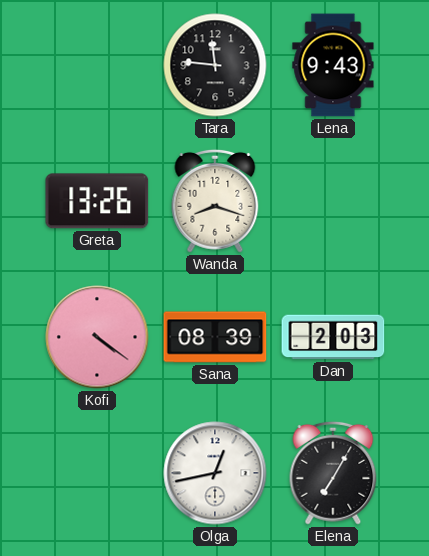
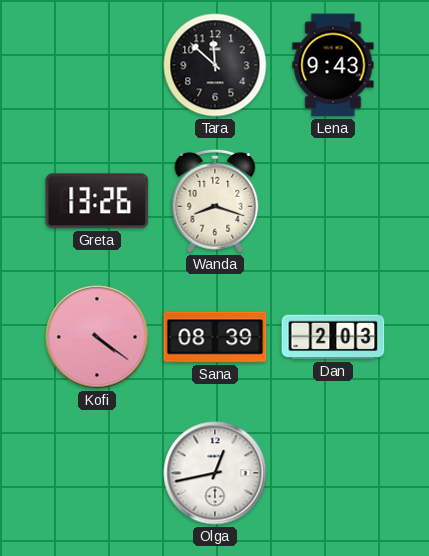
Tara: 11:46 -> 11:52
Elena: 7:05 -> none
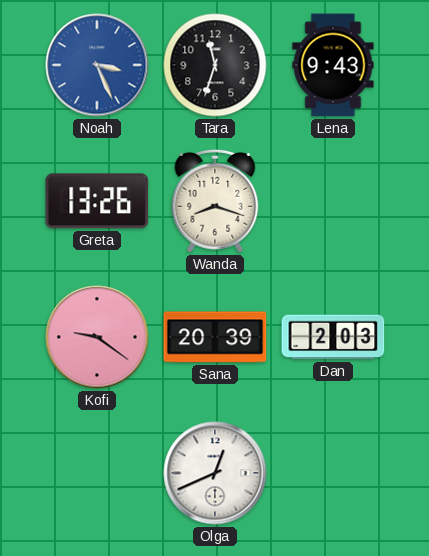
Noah: none -> 3:26
Tara: 11:52 -> 11:33
Kofi: 4:21 -> 9:21
Sana: 08:39 -> 20:39
Olga: 12:43 -> 12:41
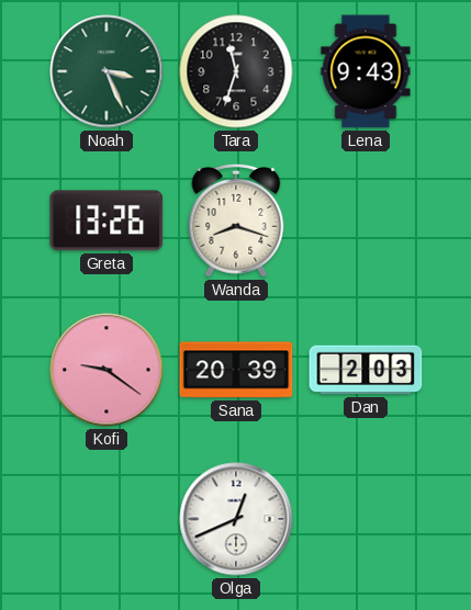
Noah dial: blue -> green
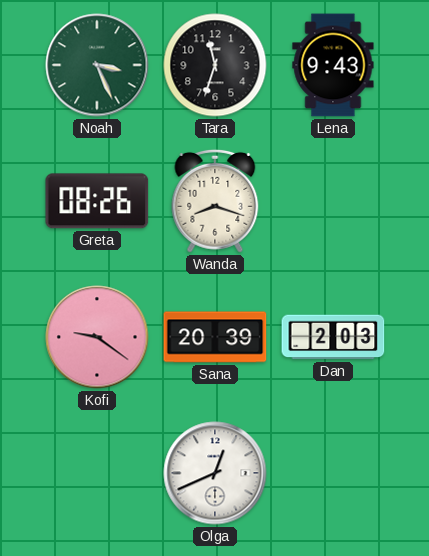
Greta: 13:26 -> 08:26
